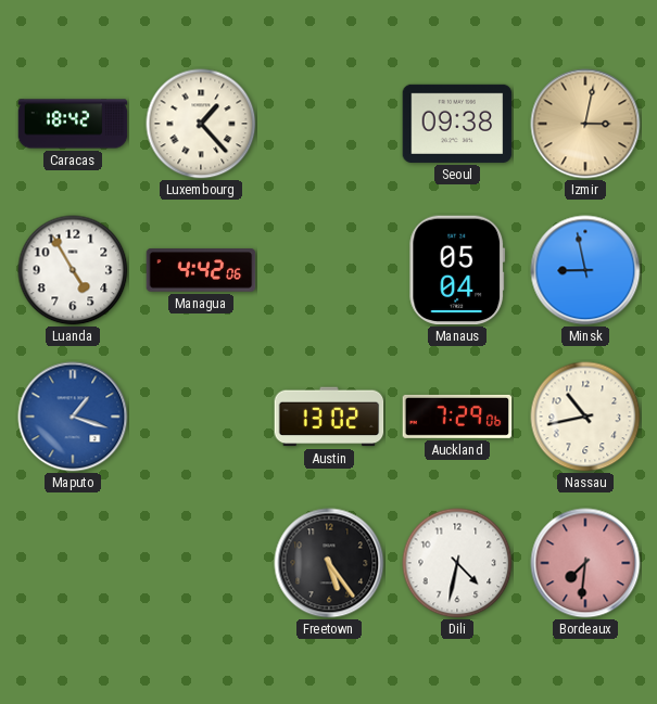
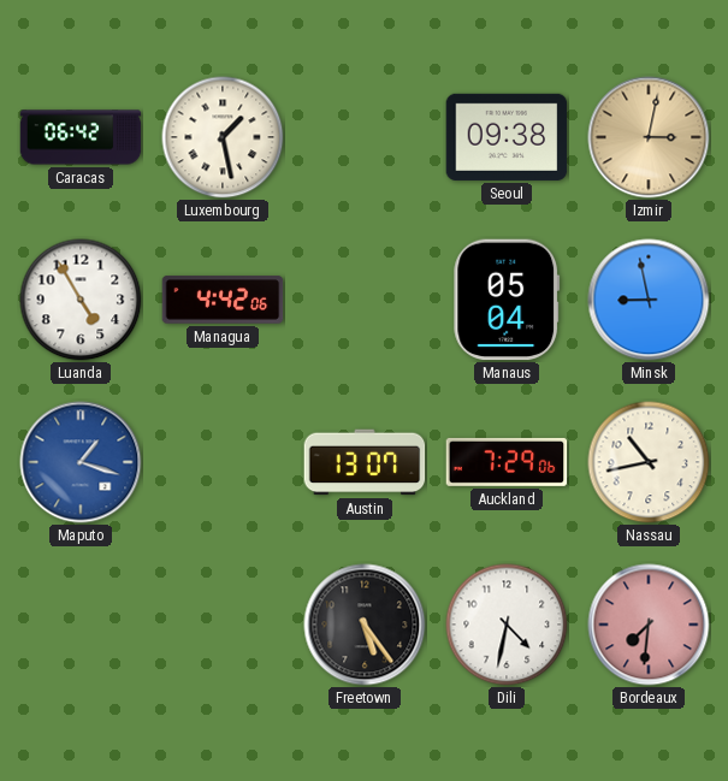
Caracas: 18:42 -> 06:42
Luxembourg: 1:23 -> 1:28
Austin: 13:02 -> 13:07
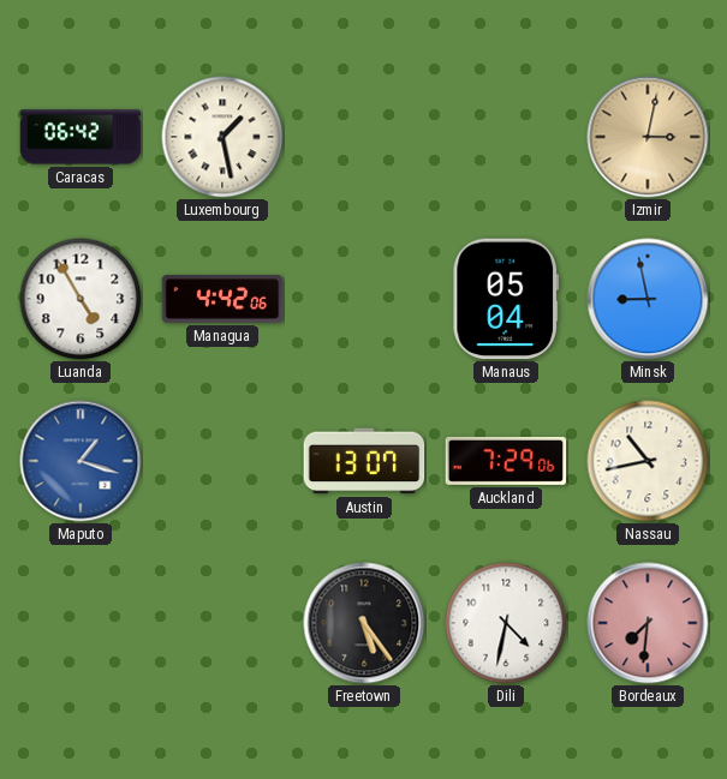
Seoul: 09:38 -> none
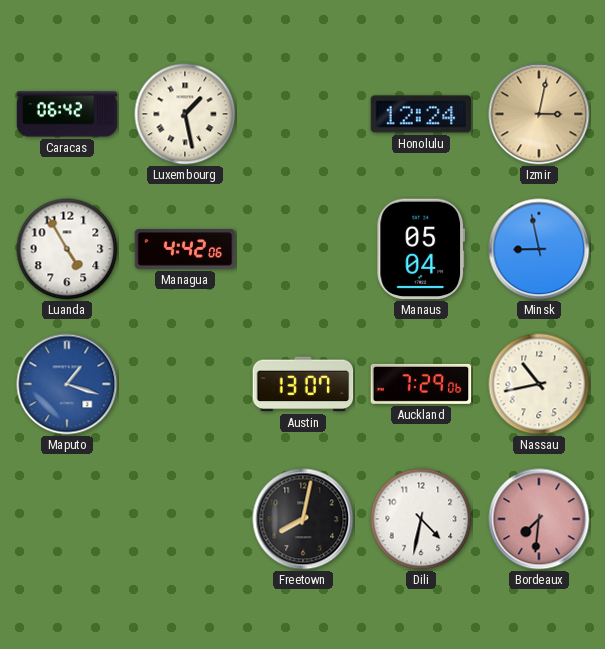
Honolulu: none -> 12:24
Freetown: 5:24 -> 8:02
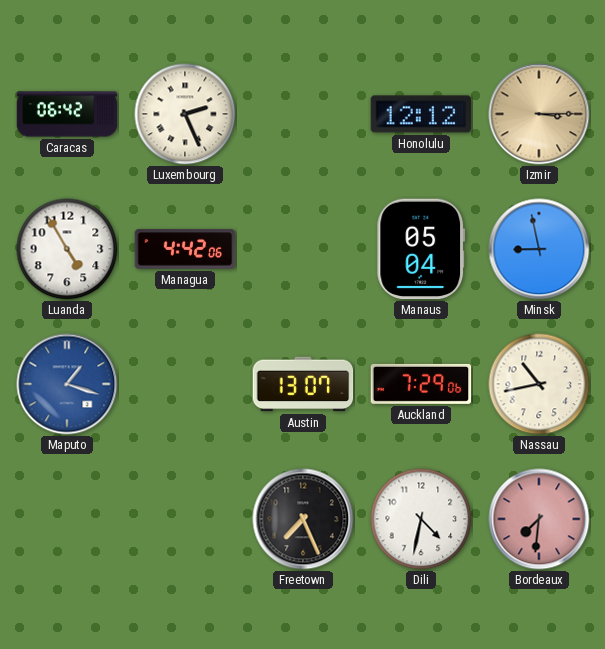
Luxembourg: 1:28 -> 2:26
Honolulu: 12:24 -> 12:12
Izmir: 3:02 -> 3:15
Freetown: 8:02 -> 7:26
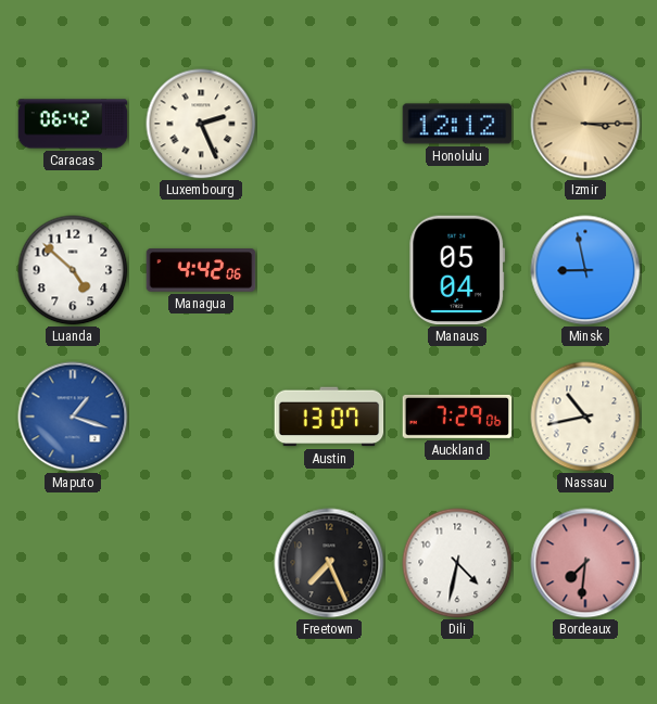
Luanda: 4:55 -> 4:52
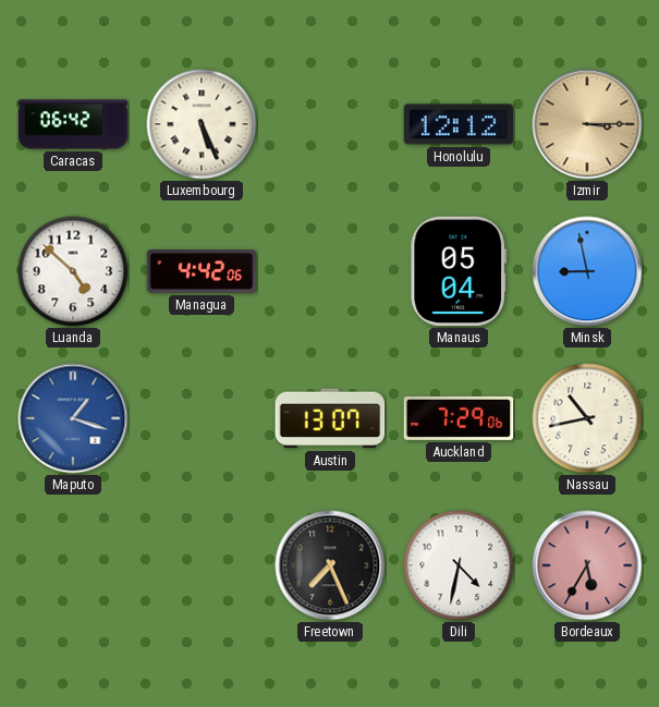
Luxembourg: 2:26 -> 5:26
Bordeaux: 7:31 -> 5:35
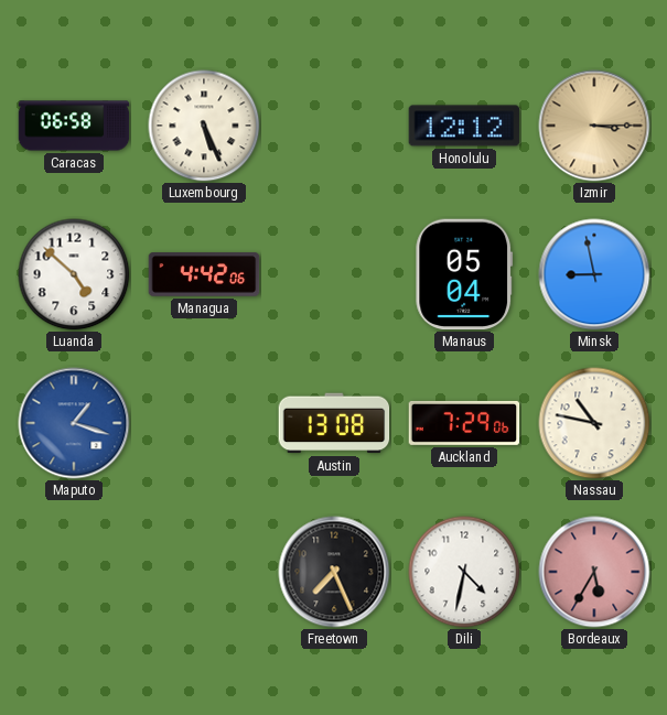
Caracas: 06:42 -> 06:58
Austin: 13:07 -> 13:08
Nassau: 10:43 -> 10:47
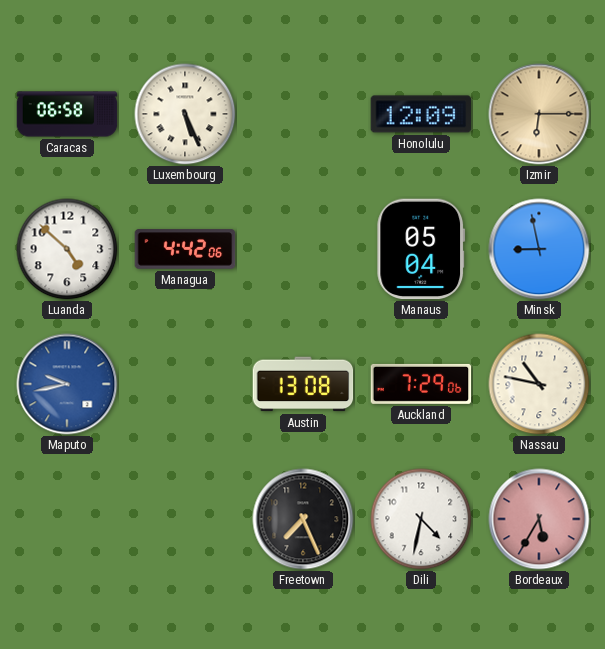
Honolulu: 12:12 -> 12:09
Izmir: 3:15 -> 6:15
Maputo: 1:18 -> 9:43
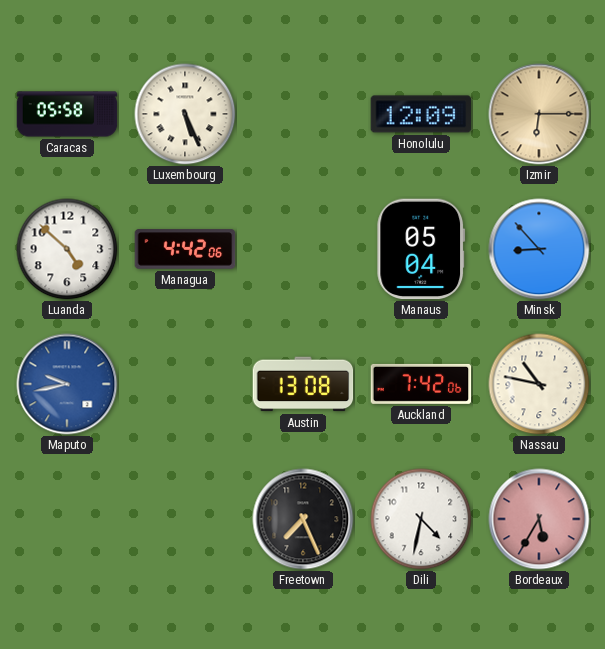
Caracas: 06:58 -> 05:58
Minsk: 8:58 -> 8:53
Auckland: 7:29 -> 7:42
